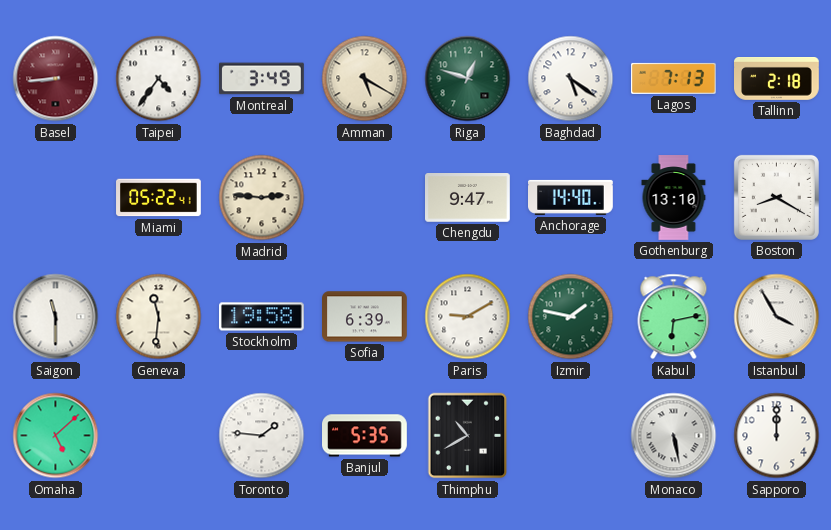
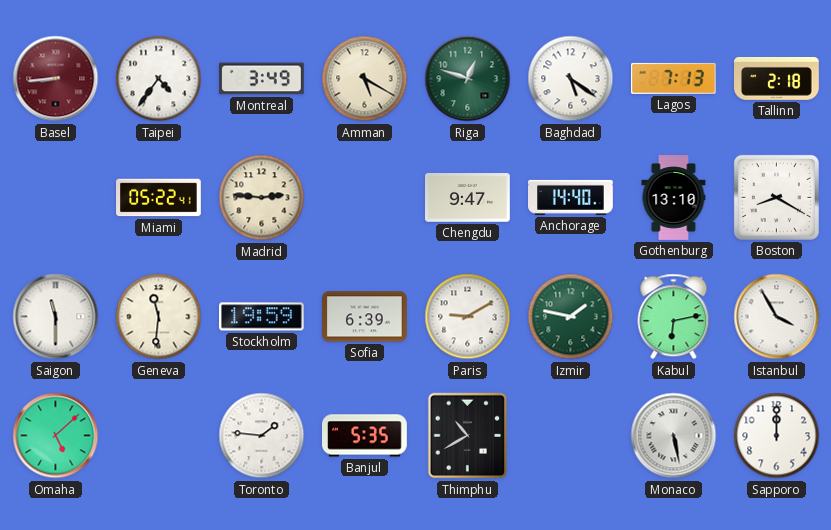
Stockholm: 19:58 -> 19:59
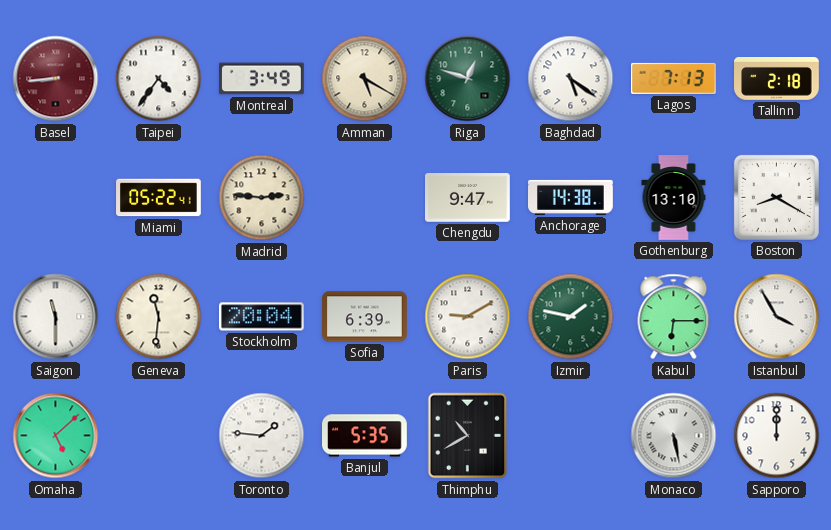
Anchorage: 14:40 -> 14:38
Stockholm: 19:59 -> 20:04
Kabul: 6:13 -> 6:15
